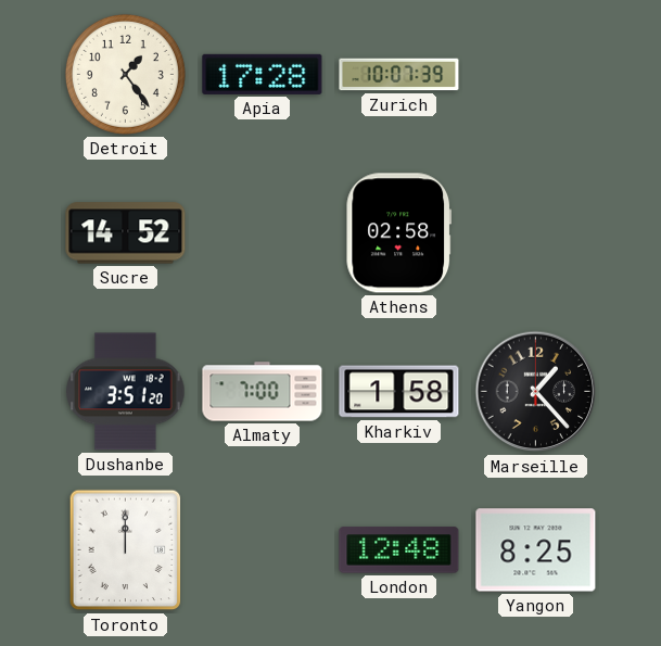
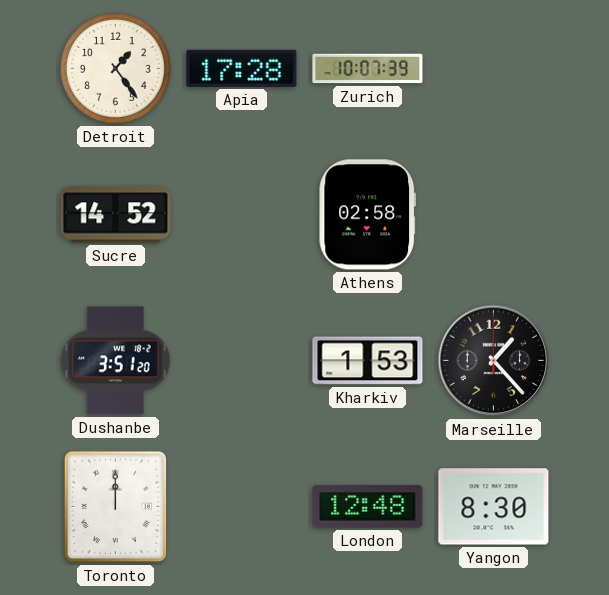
Almaty: 7:00 -> none
Kharkiv: 1:58 -> 1:53
Yangon: 8:25 -> 8:30
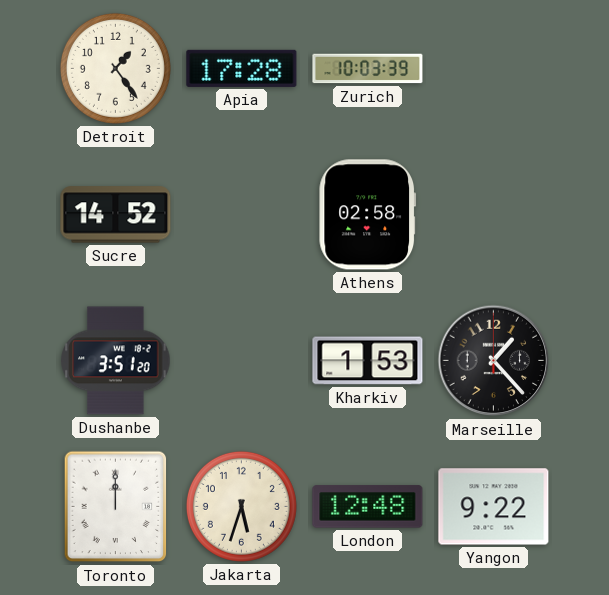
Zurich: 10:07 -> 10:03
Jakarta: none -> 5:33
Yangon: 8:30 -> 9:22
